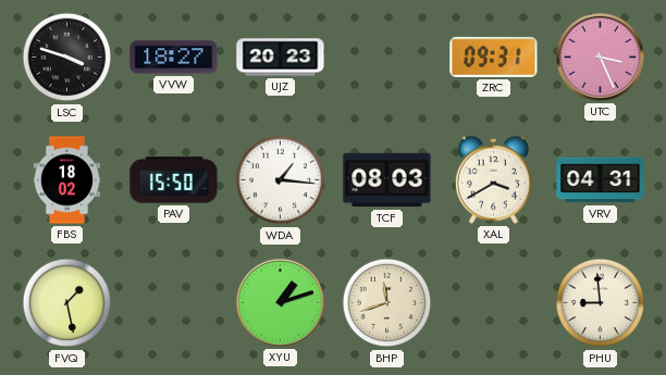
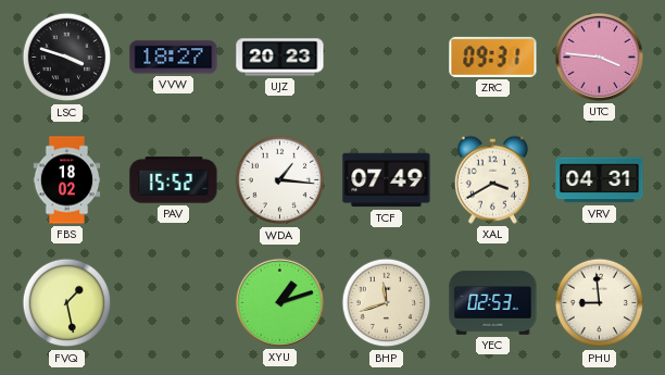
UTC: 3:26 -> 3:46
PAV: 15:50 -> 15:52
TCF: 08:03 -> 07:49
YEC: none -> 02:53
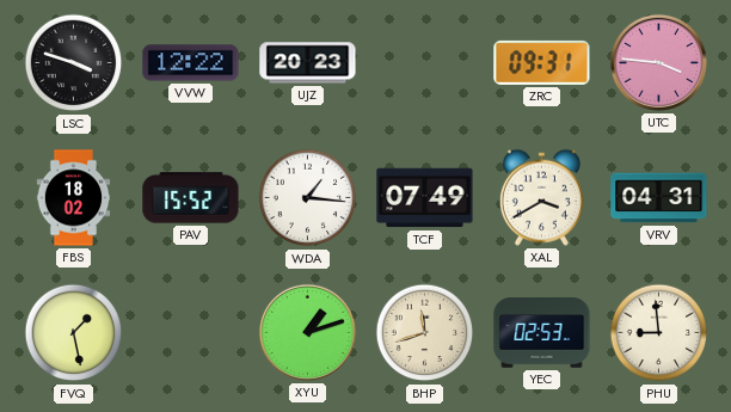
VVW: 18:27 -> 12:22
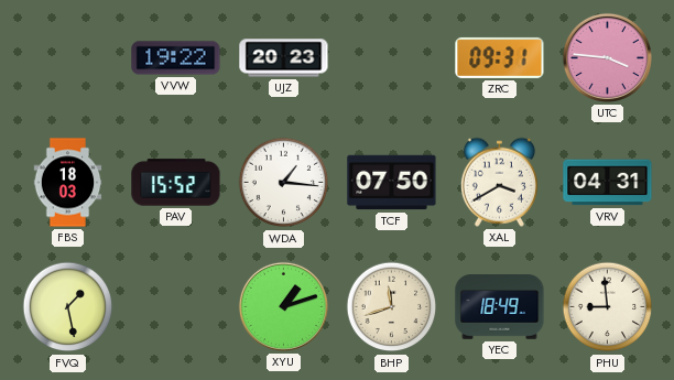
LSC: 3:48 -> none
VVW: 12:22 -> 19:22
FBS: 18:02 -> 18:03
TCF: 07:49 -> 07:50
YEC: 02:53 -> 18:49
